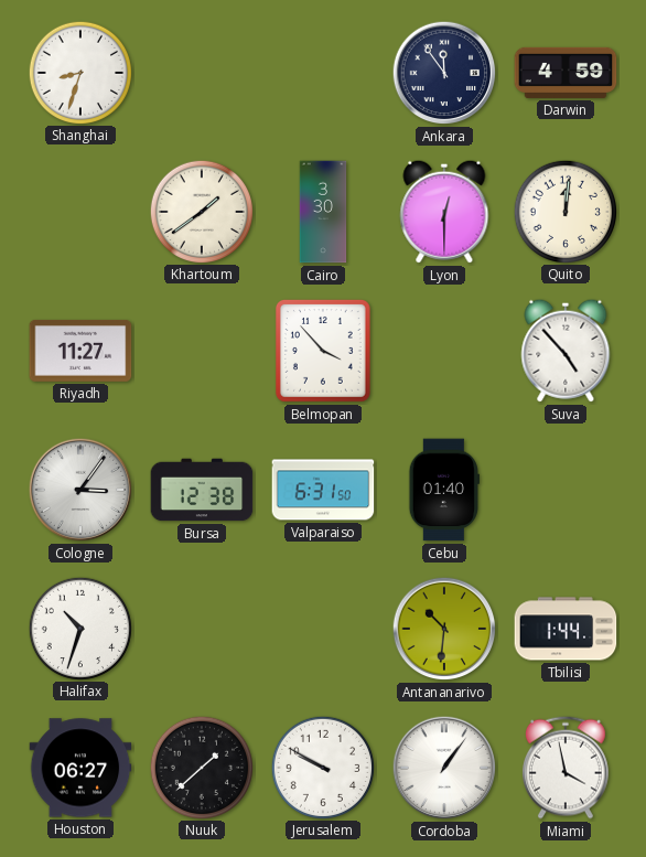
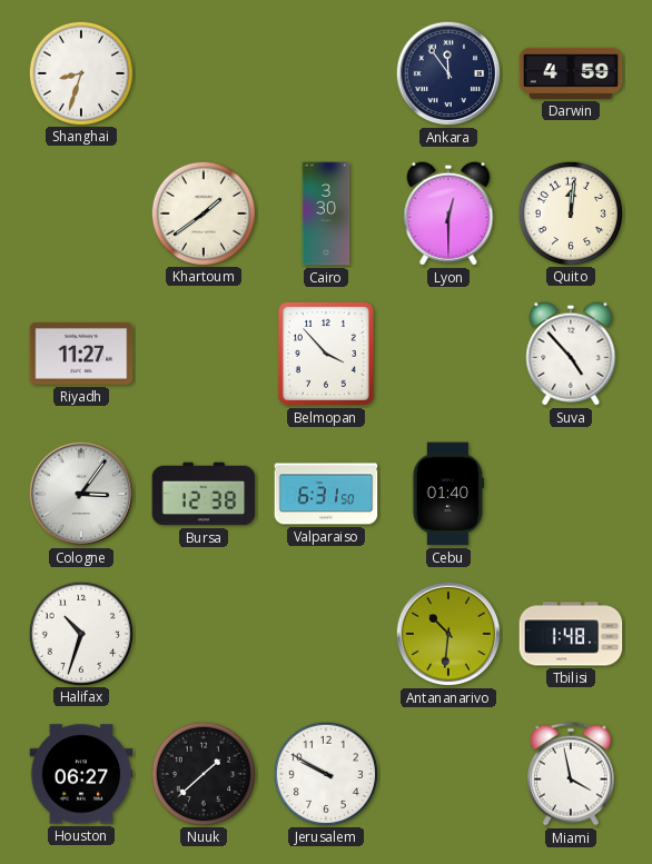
Tbilisi: 1:44 -> 1:48
Cordoba: 1:06 -> none
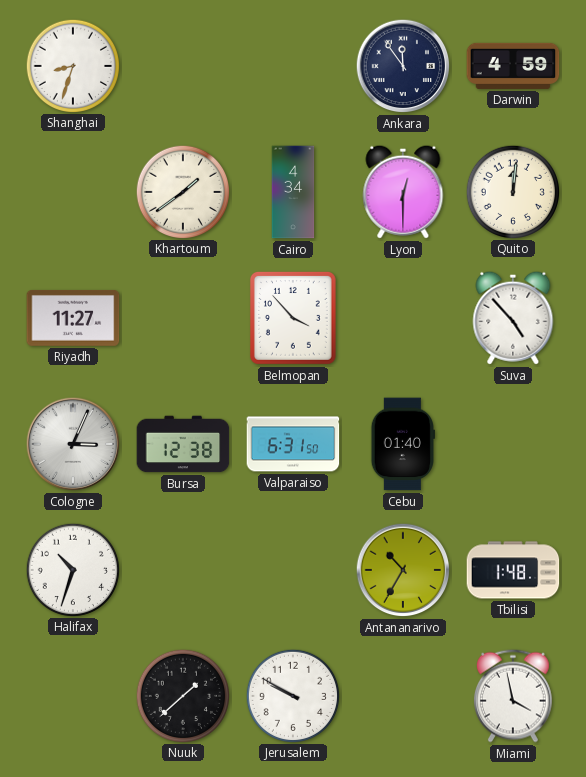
Cairo: 3:30 -> 4:34
Cologne: 3:06 -> 3:04
Antananarivo: 10:31 -> 10:35
Houston: 06:27 -> none
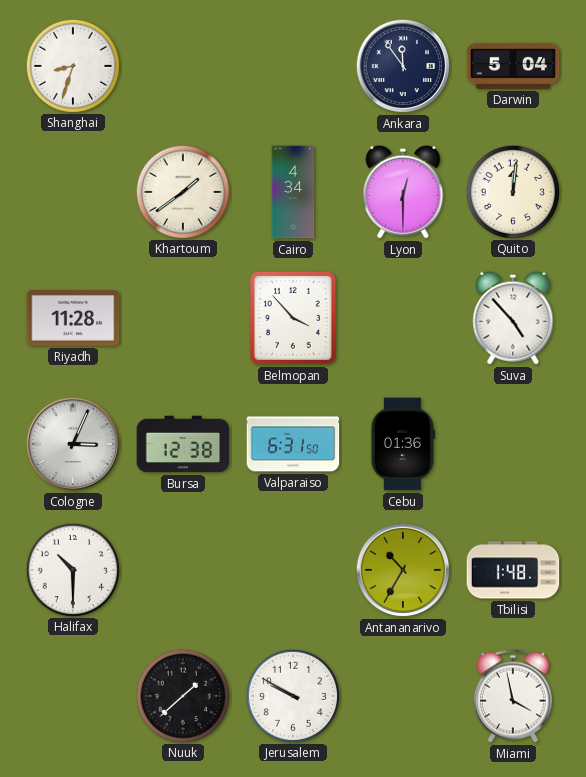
Darwin: 4:59 -> 5:04
Riyadh: 11:27 -> 11:28
Cebu: 01:40 -> 01:36
Halifax: 10:33 -> 10:30
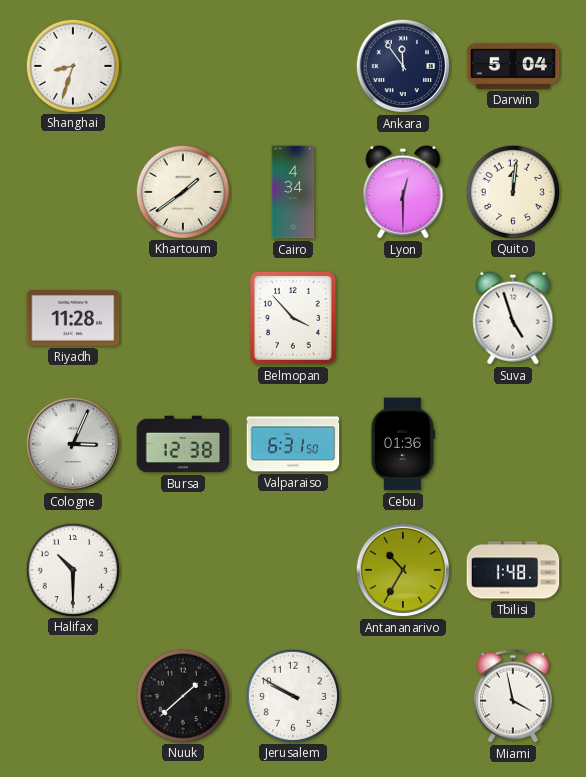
Suva: 4:53 -> 4:57
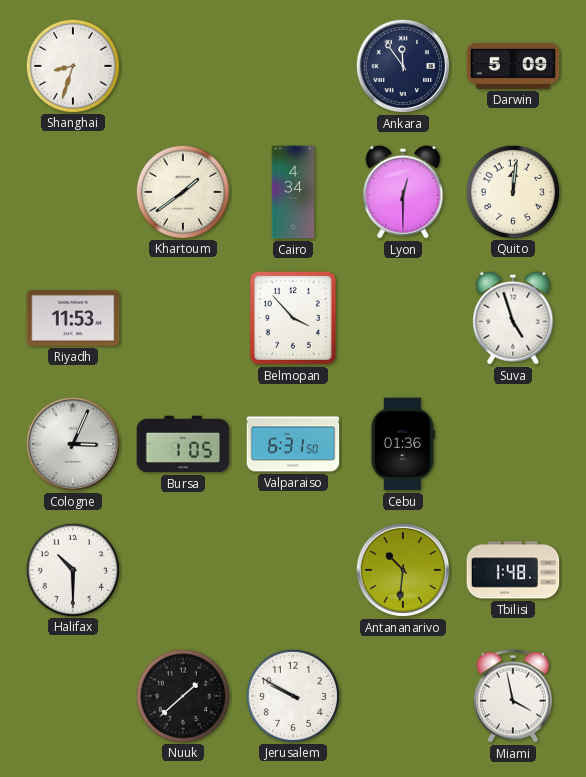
Darwin: 5:04 -> 5:09
Riyadh: 11:28 -> 11:53
Bursa: 12:38 -> 1:05
Antananarivo: 10:35 -> 10:31
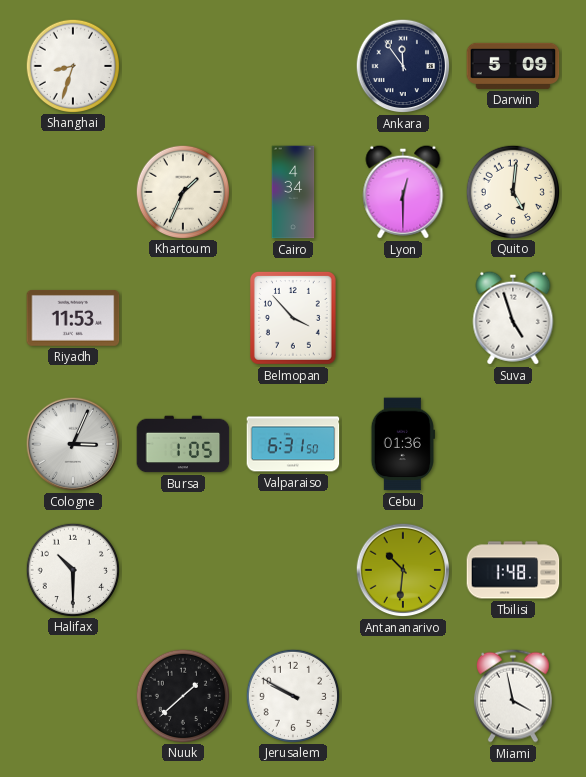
Khartoum: 1:39 -> 1:34
Quito: 12:01 -> 5:01
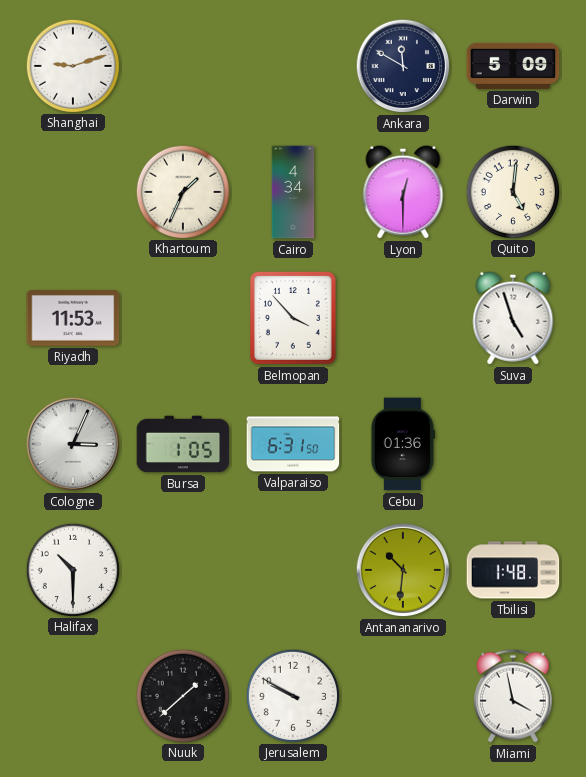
Shanghai: 8:33 -> 9:12
Ankara: 11:54 -> 11:50
